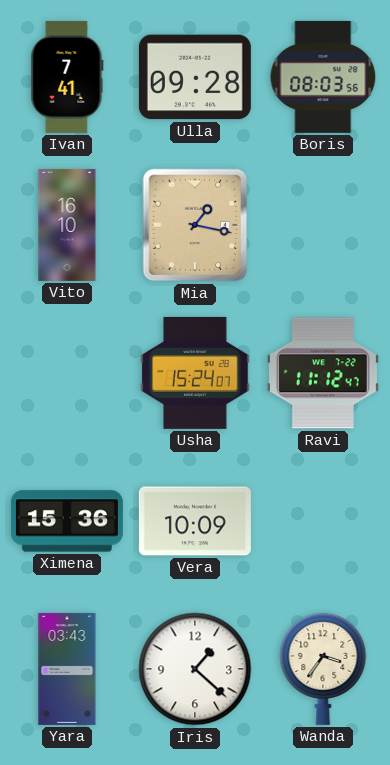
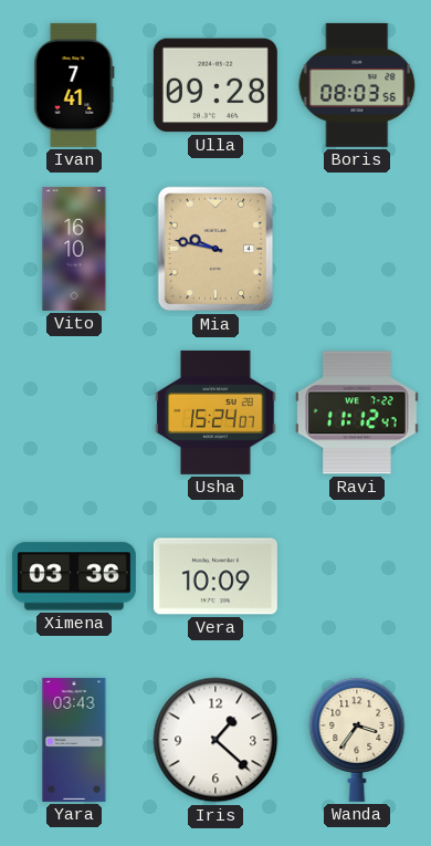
Mia: 1:17 -> 9:47
Ximena: 15:36 -> 03:36
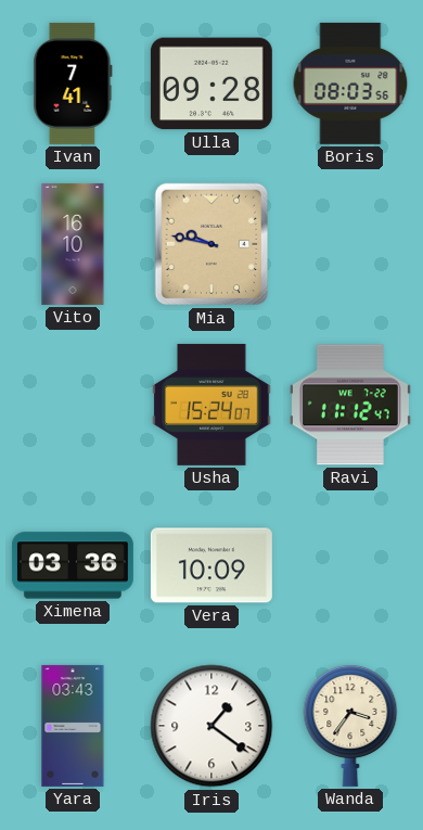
Iris: 1:22 -> 1:21
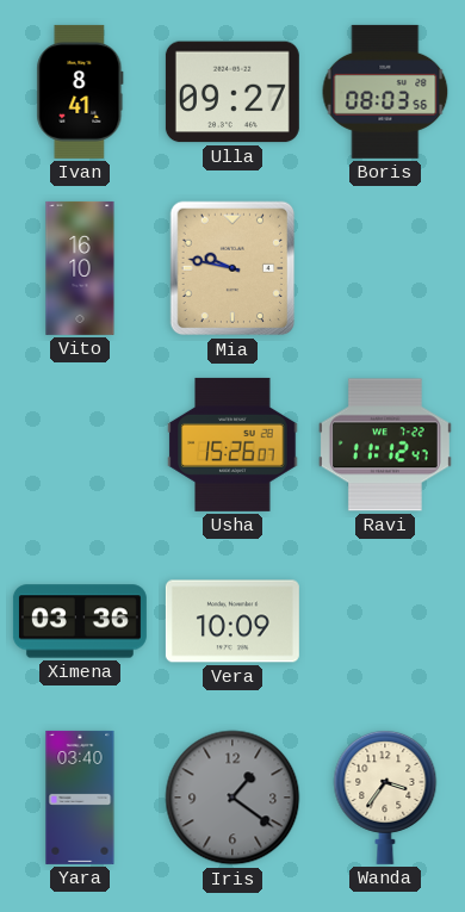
Ivan: 7:41 -> 8:41
Ulla: 09:28 -> 09:27
Usha: 15:24 -> 15:26
Yara: 03:43 -> 03:40
Iris dial: white -> grey
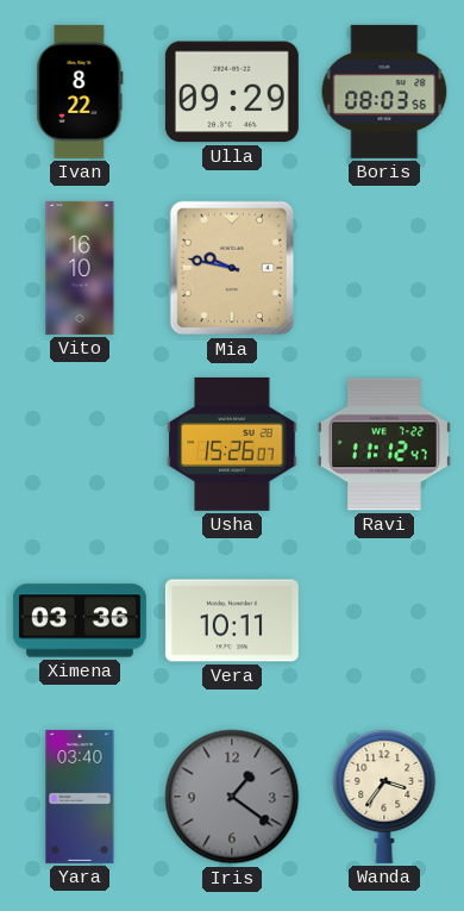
Ivan: 8:41 -> 8:22
Ulla: 09:27 -> 09:29
Vera: 10:09 -> 10:11
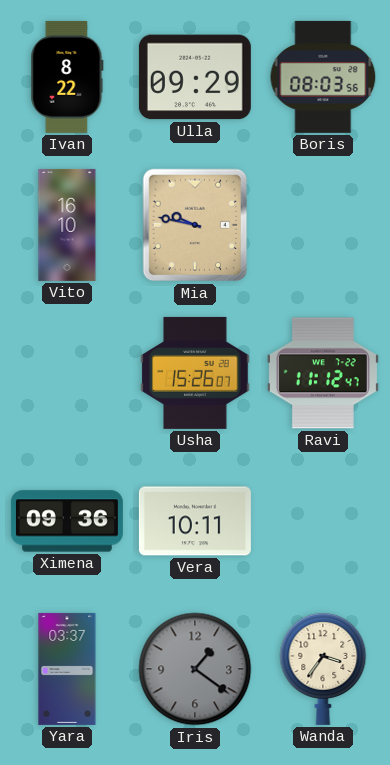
Ximena: 03:36 -> 09:36
Yara: 03:40 -> 03:37
